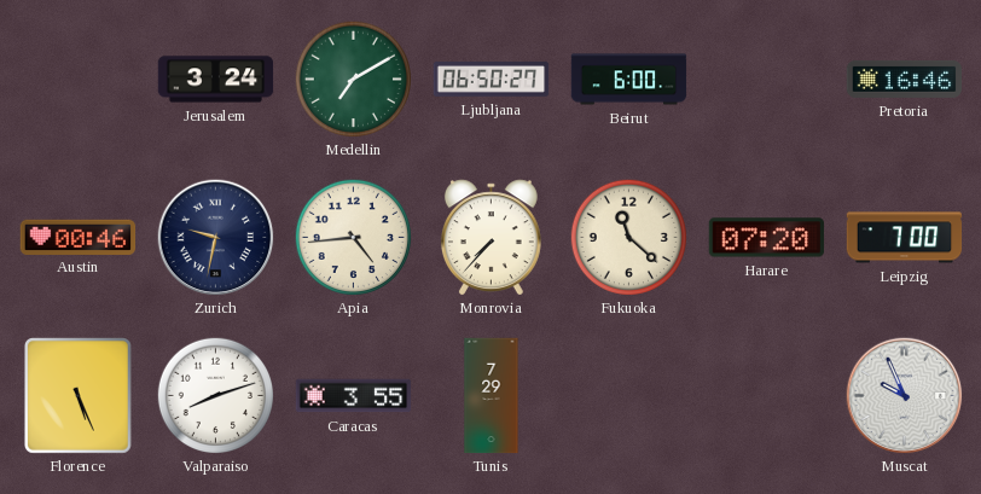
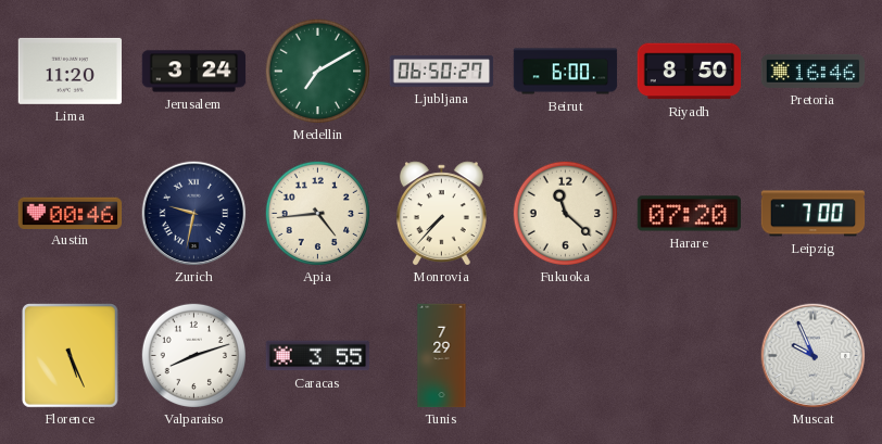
Lima: none -> 11:20
Riyadh: none -> 8:50
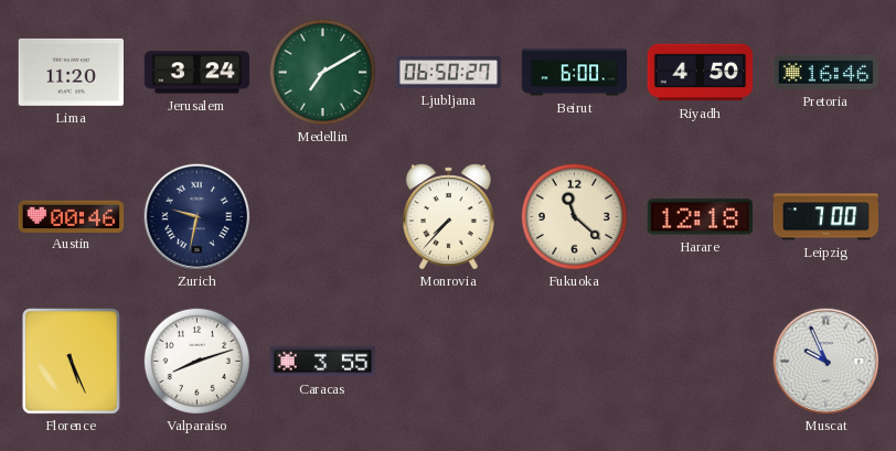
Riyadh: 8:50 -> 4:50
Apia: 4:44 -> none
Harare: 07:20 -> 12:18
Tunis: 7:29 -> none
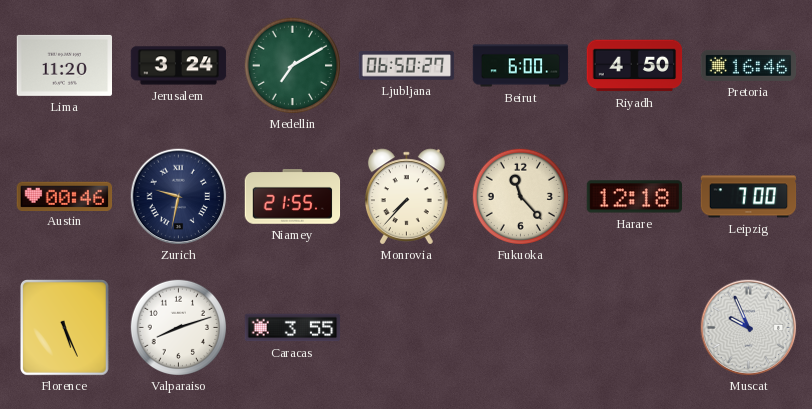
Niamey: none -> 21:55
Fukuoka: 11:22 -> 11:23
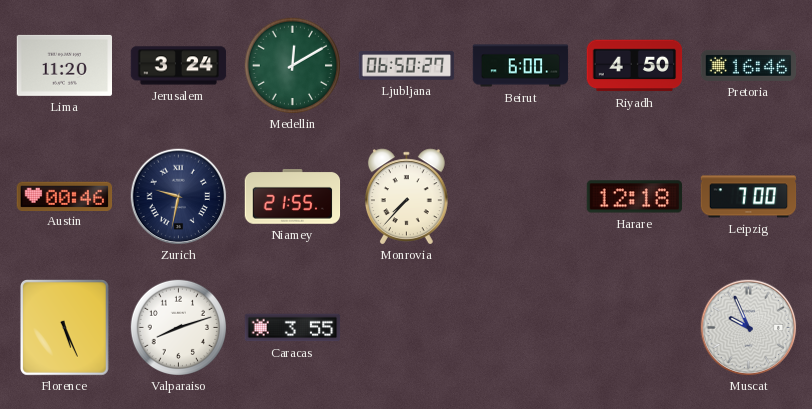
Medellin: 7:10 -> 12:10
Fukuoka: 11:23 -> none
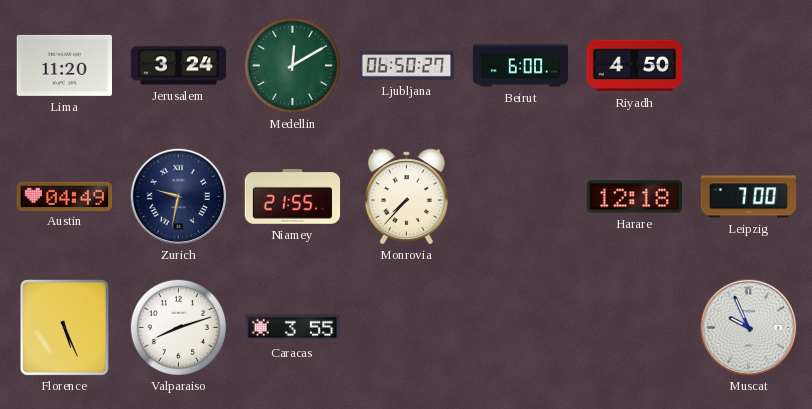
Pretoria: 16:46 -> none
Austin: 00:46 -> 04:49
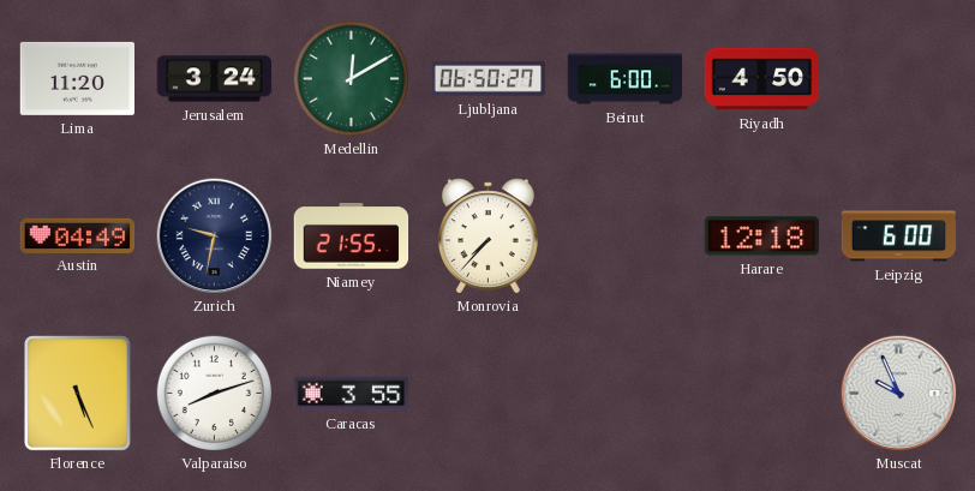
Leipzig: 7:00 -> 6:00
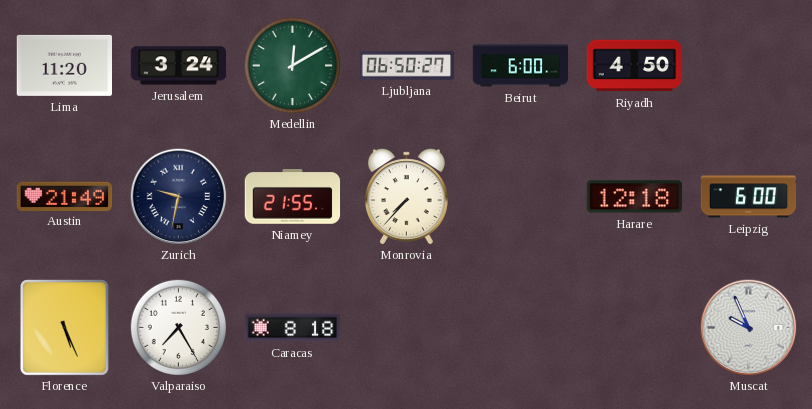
Austin: 04:49 -> 21:49
Valparaiso: 8:12 -> 7:25
Caracas: 3:55 -> 8:18
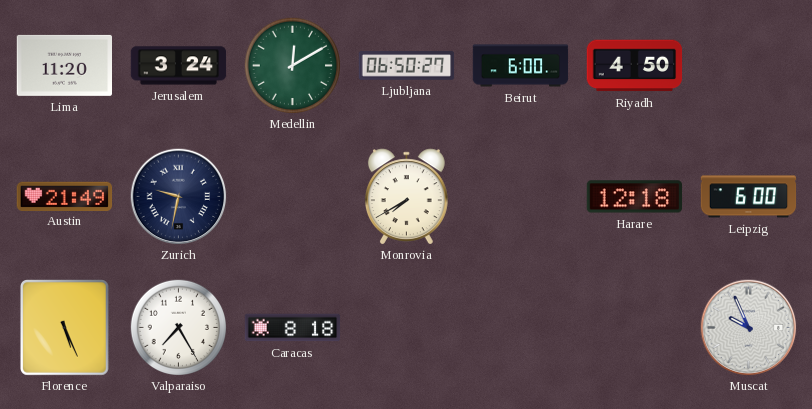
Niamey: 21:55 -> none
Monrovia: 7:37 -> 7:40
